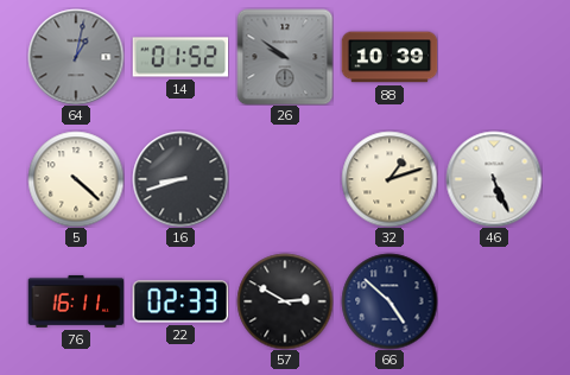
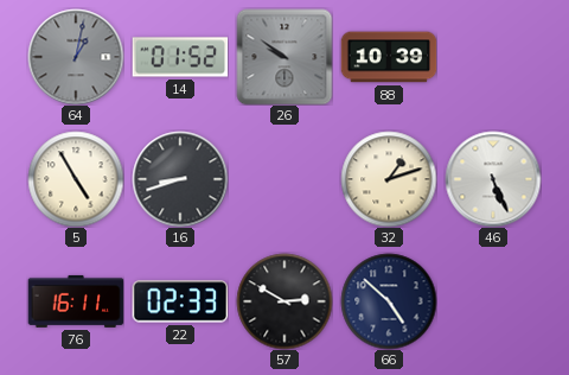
5: 4:22 -> 4:55
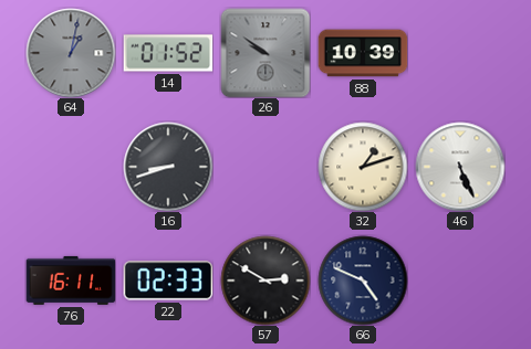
5: 4:55 -> none
66: 4:52 -> 4:49
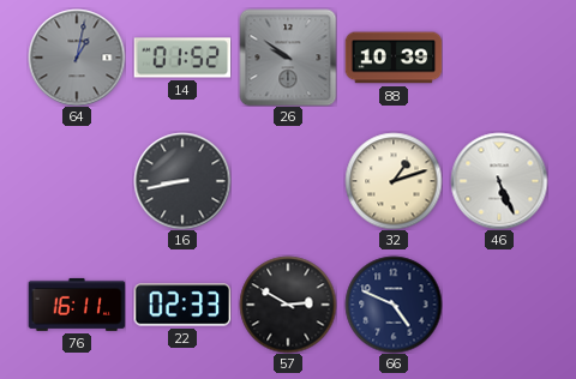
16: 8:42 -> 8:43
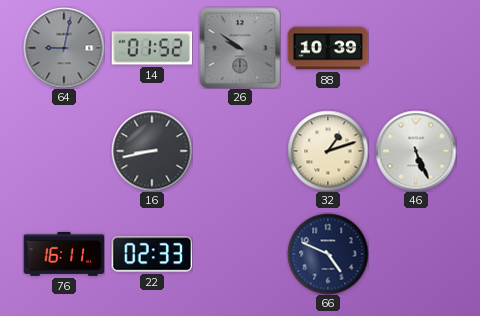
64: 1:02 -> 9:02
57: 2:50 -> none
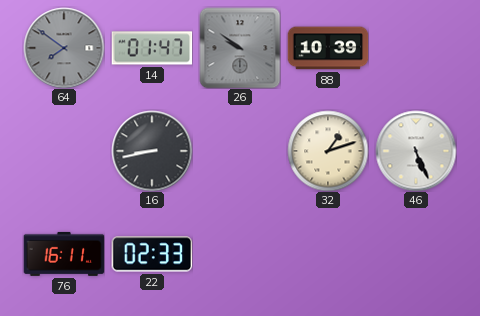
64: 9:02 -> 7:51
14: 01:52 -> 01:47
66: 4:49 -> none
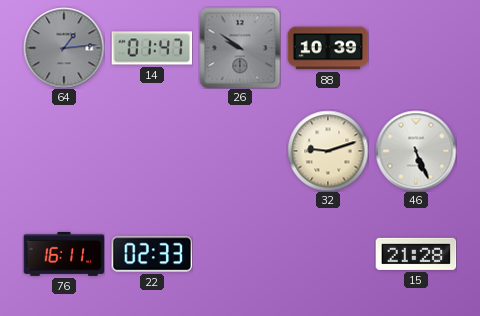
64: 7:51 -> 1:14
16: 8:43 -> none
32: 1:12 -> 9:12
15: none -> 21:28
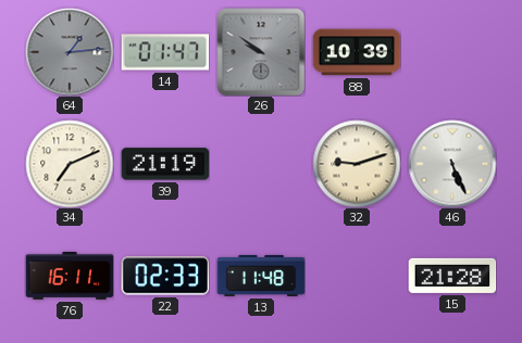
34: none -> 7:11
39: none -> 21:19
13: none -> 11:48
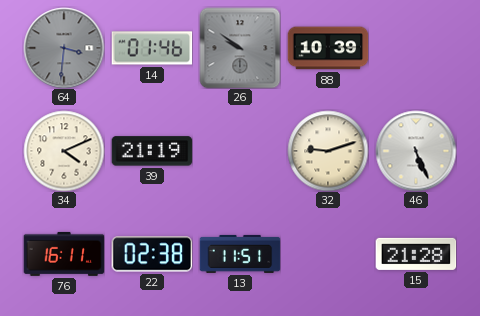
64: 1:14 -> 3:31
14: 01:47 -> 01:46
34: 7:11 -> 4:11
22: 02:33 -> 02:38
13: 11:48 -> 11:51
